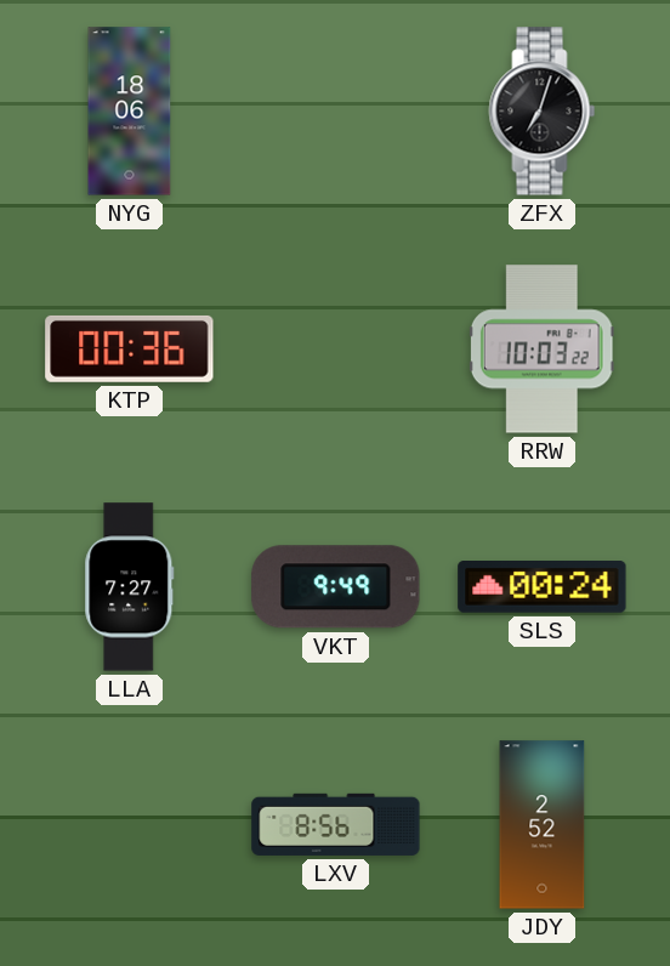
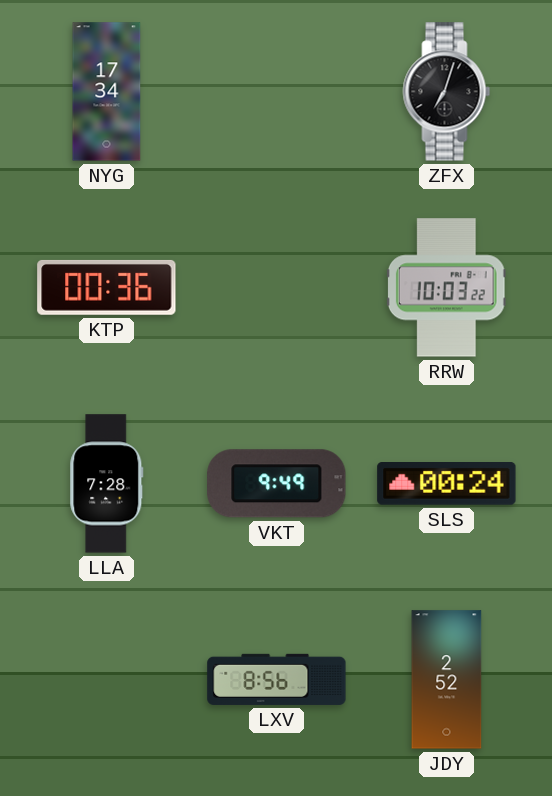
NYG: 18:06 -> 17:34
LLA: 7:27 -> 7:28
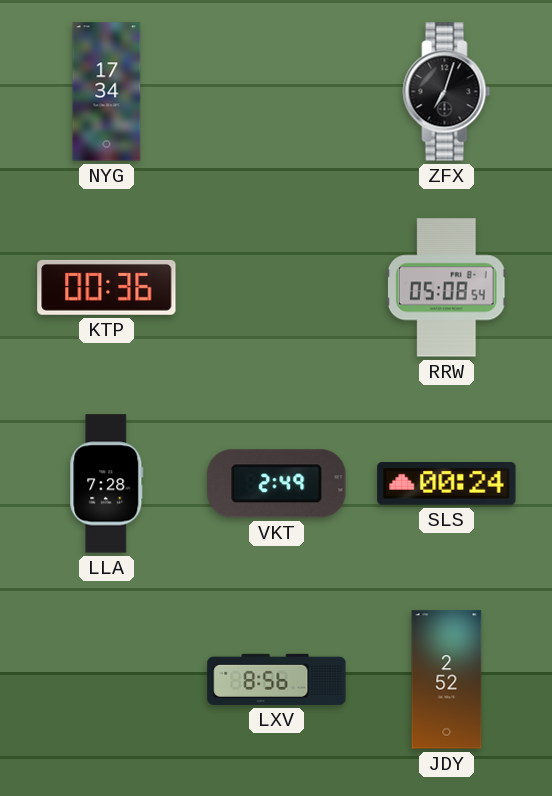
RRW: 10:03 -> 05:08
VKT: 9:49 -> 2:49
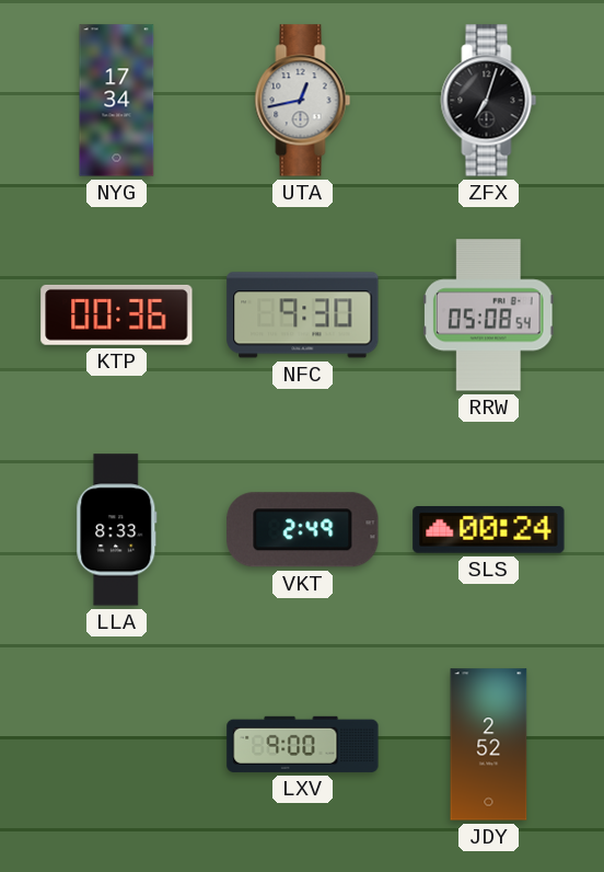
UTA: none -> 12:43
NFC: none -> 9:30
LLA: 7:28 -> 8:33
LXV: 8:56 -> 9:00
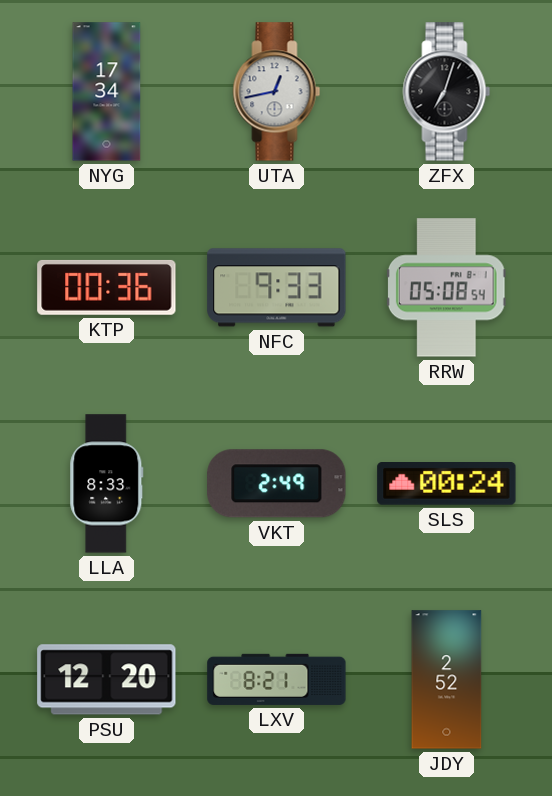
NFC: 9:30 -> 9:33
PSU: none -> 12:20
LXV: 9:00 -> 8:21
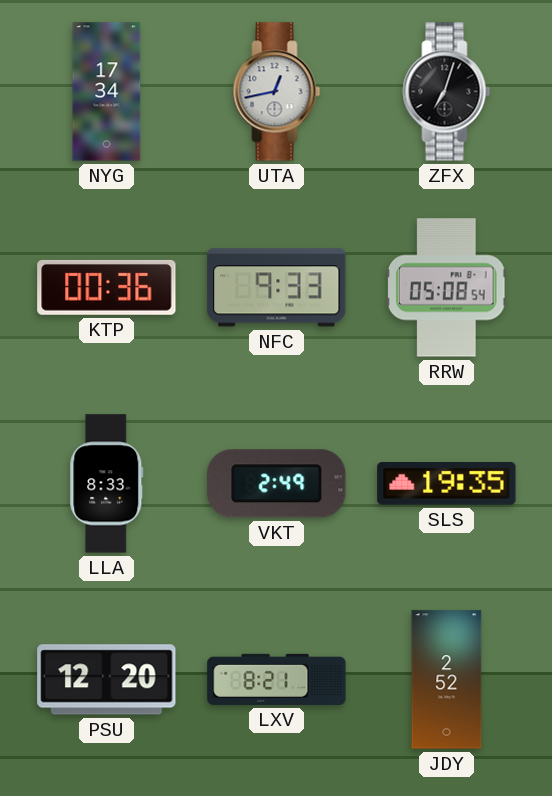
SLS: 00:24 -> 19:35
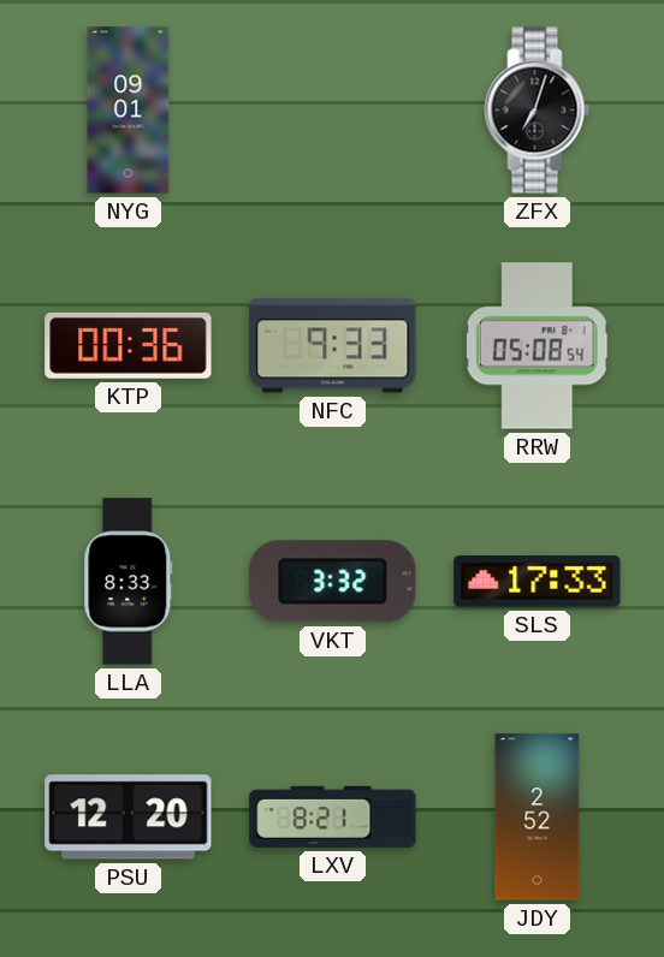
NYG: 17:34 -> 09:01
UTA: 12:43 -> none
VKT: 2:49 -> 3:32
SLS: 19:35 -> 17:33
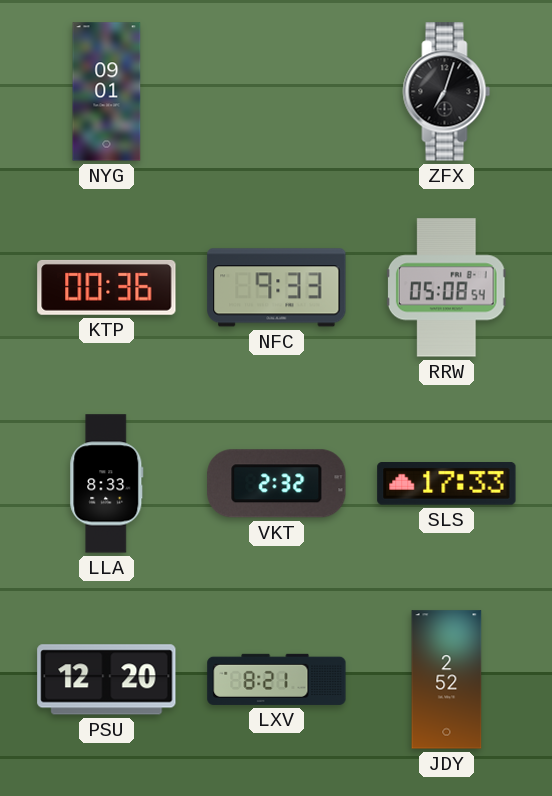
VKT: 3:32 -> 2:32
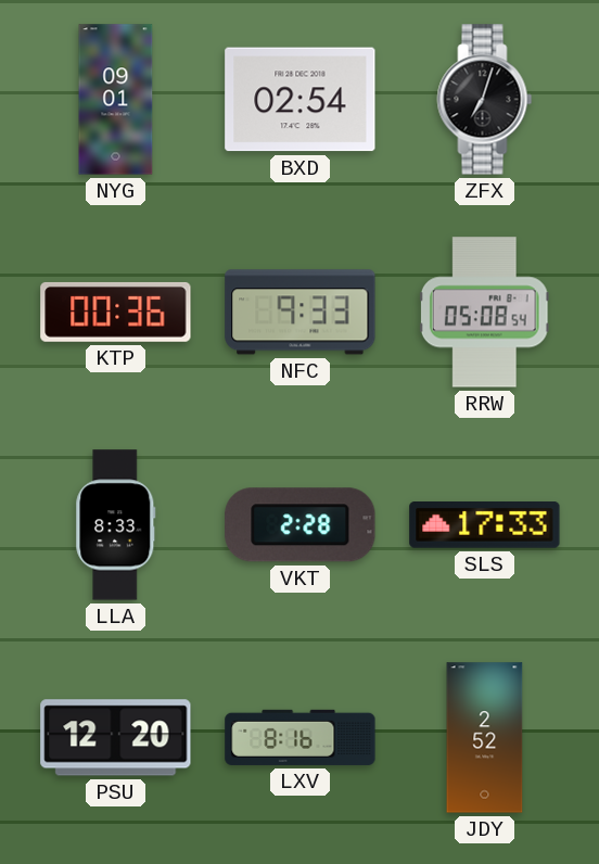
BXD: none -> 02:54
VKT: 2:32 -> 2:28
LXV: 8:21 -> 8:16
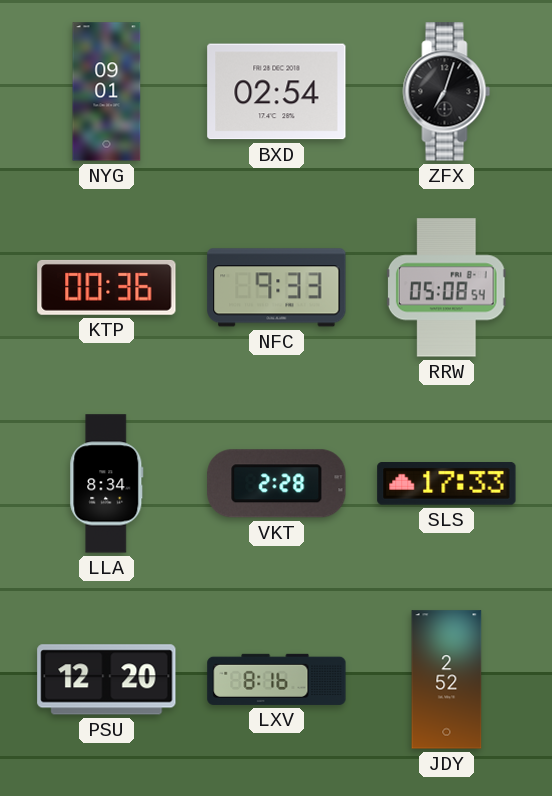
LLA: 8:33 -> 8:34
